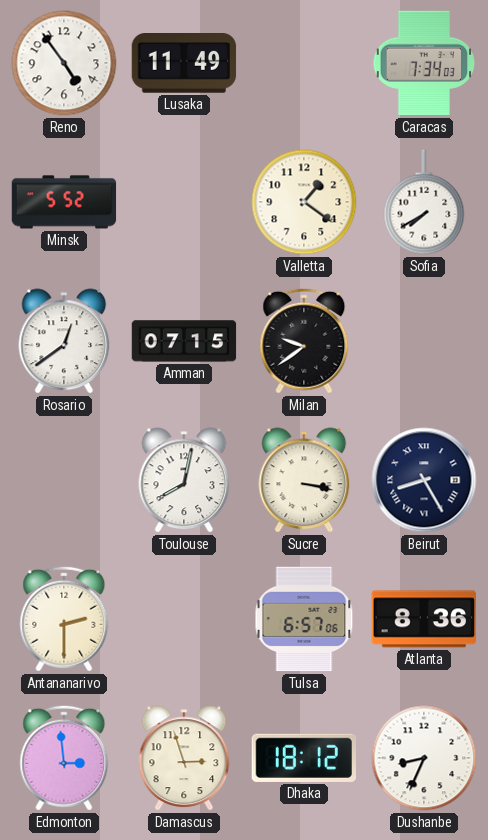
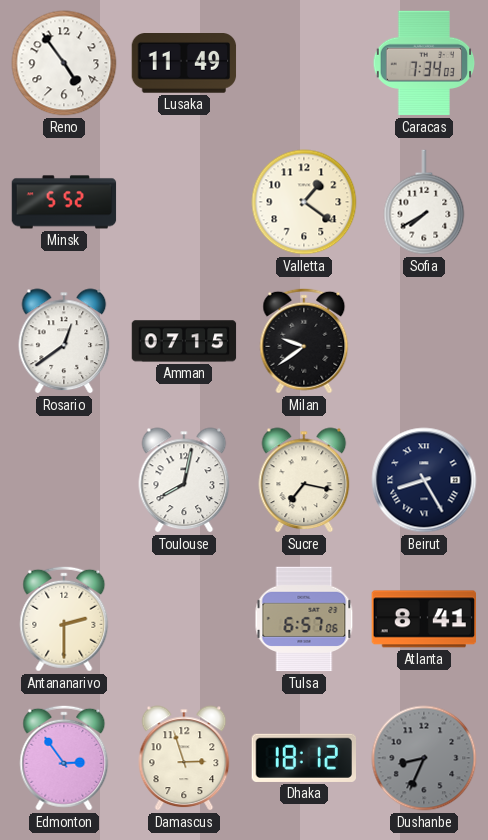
Sucre: 3:17 -> 7:17
Atlanta: 8:36 -> 8:41
Edmonton: 2:59 -> 2:54
Dushanbe dial: white -> grey
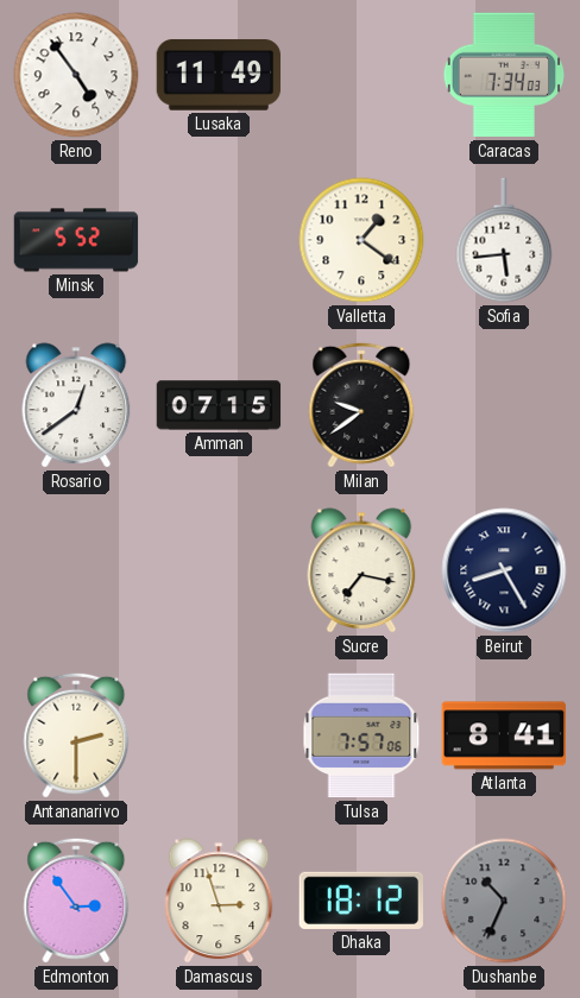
Sofia: 7:40 -> 5:44
Toulouse: 8:02 -> none
Tulsa: 6:57 -> 7:57
Dushanbe: 8:34 -> 10:34
